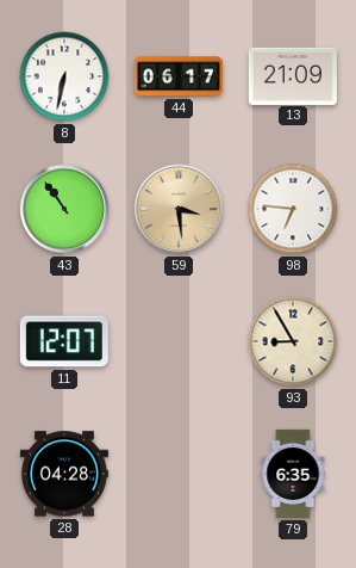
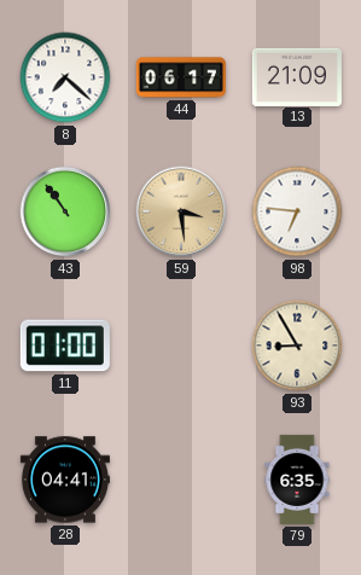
8: 6:32 -> 7:22
11: 12:07 -> 01:00
28: 04:28 -> 04:41
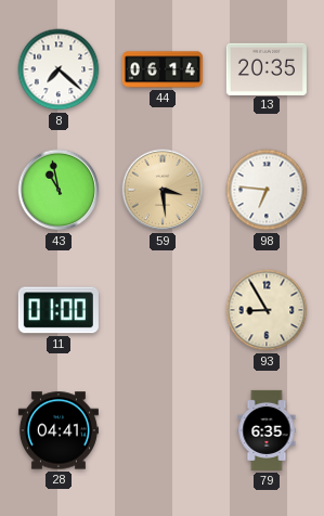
44: 06:17 -> 06:14
13: 21:09 -> 20:35
43: 10:54 -> 10:58
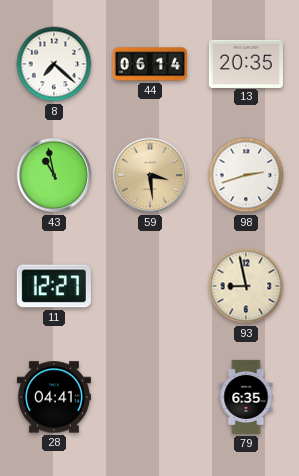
98: 6:46 -> 2:42
11: 01:00 -> 12:27
93: 8:55 -> 8:58
